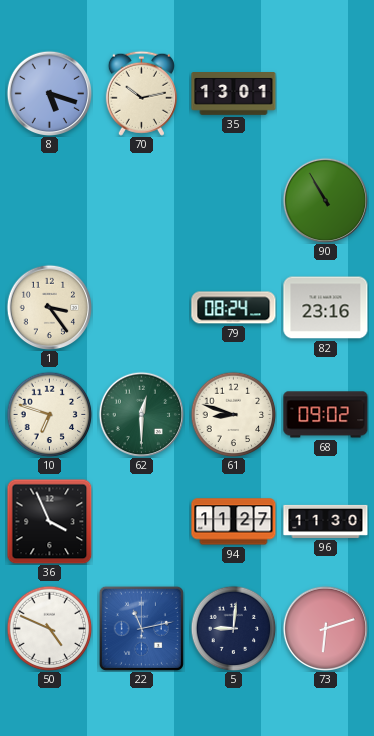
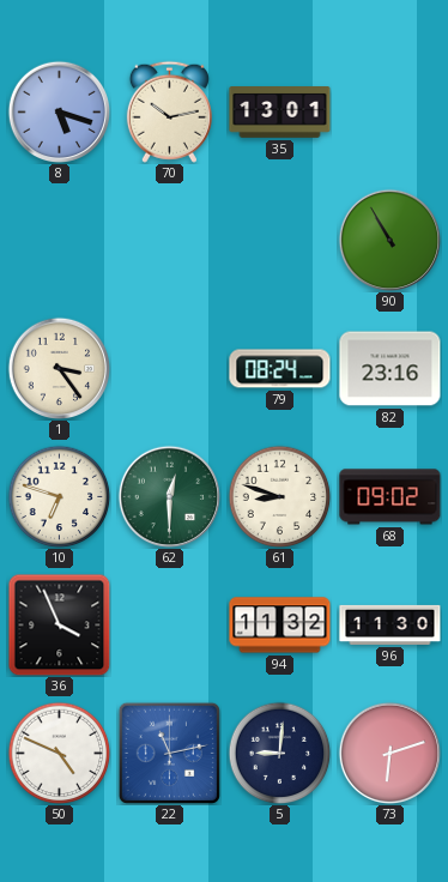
94: 11:27 -> 11:32
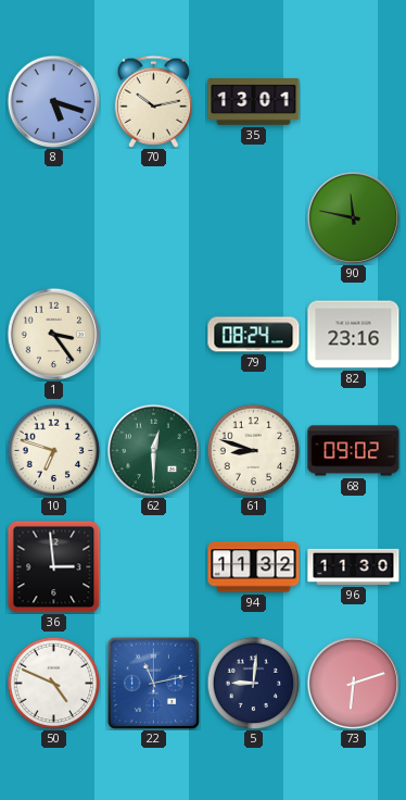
90: 10:55 -> 11:47
36: 3:56 -> 2:59
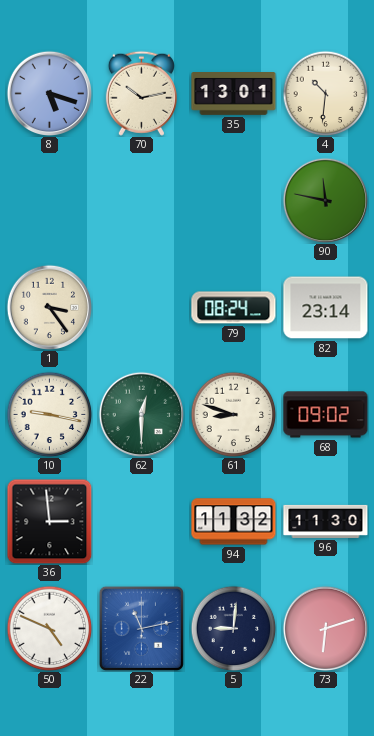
4: none -> 10:31
82: 23:16 -> 23:14
10: 6:48 -> 9:17
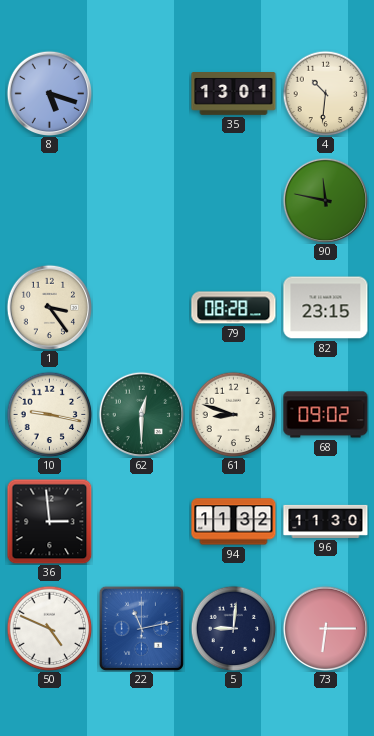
70: 10:13 -> none
79: 08:24 -> 08:28
82: 23:14 -> 23:15
73: 6:12 -> 6:15
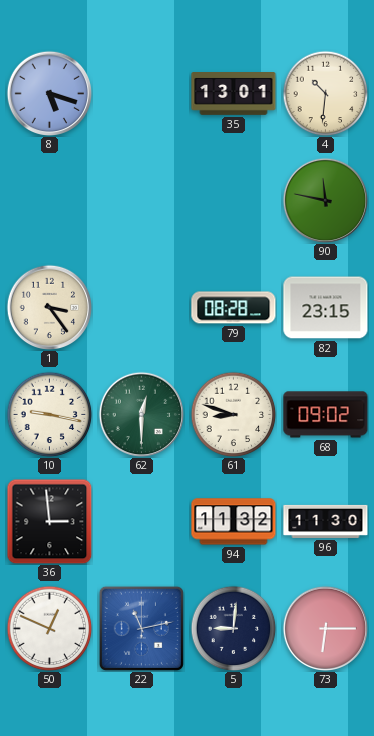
50: 4:49 -> 12:49
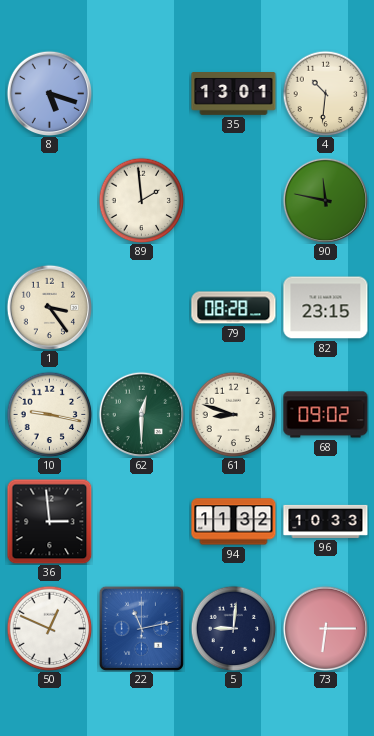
89: none -> 1:59
96: 11:30 -> 10:33
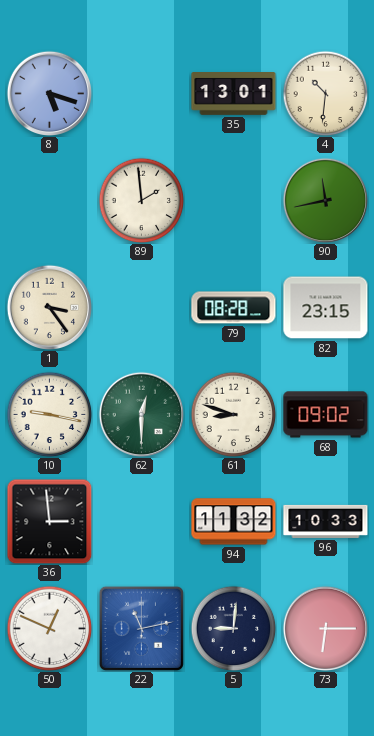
90: 11:47 -> 11:43
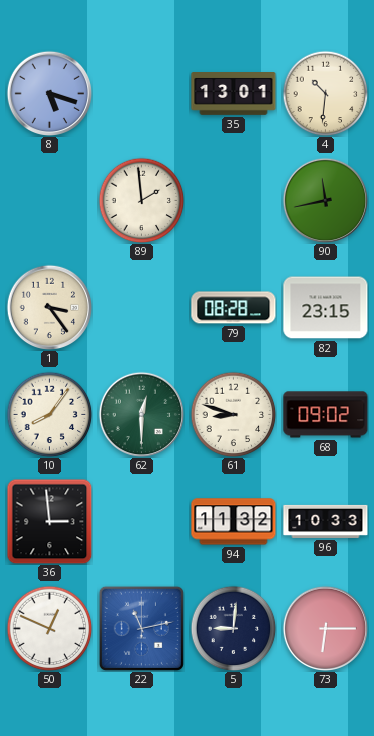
10: 9:17 -> 8:06
